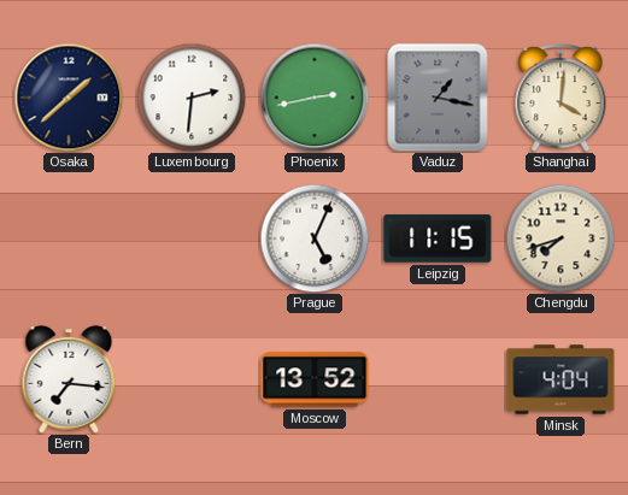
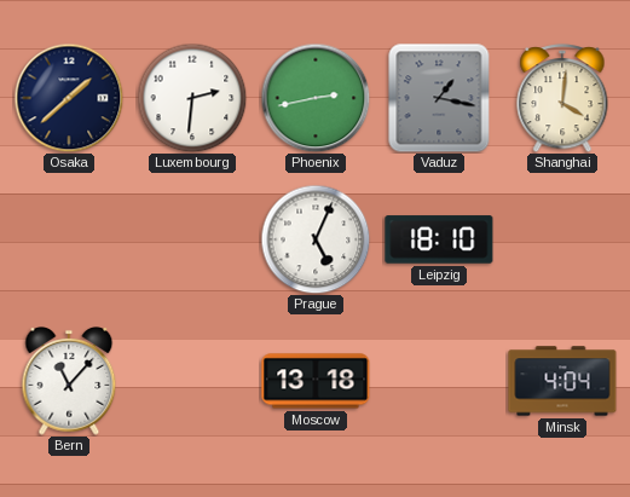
Leipzig: 11:15 -> 18:10
Chengdu: 7:42 -> none
Bern: 7:16 -> 11:07
Moscow: 13:52 -> 13:18
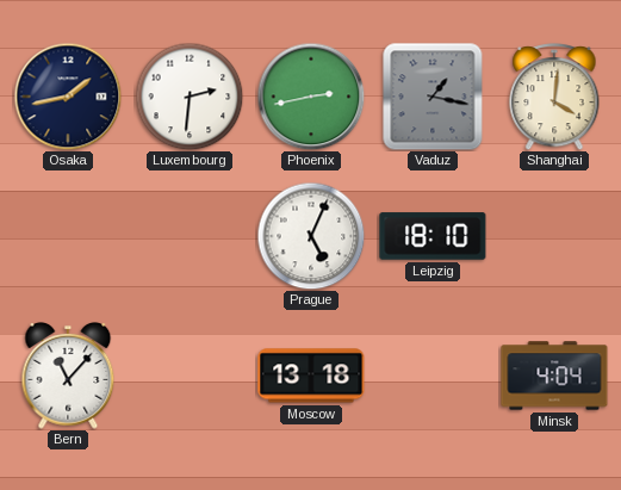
Osaka: 1:38 -> 1:43
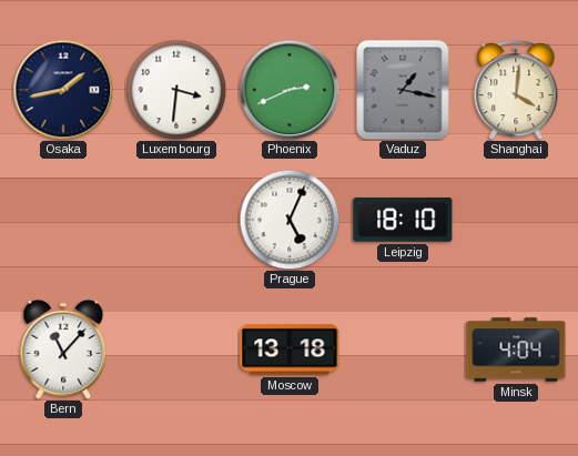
Luxembourg: 2:31 -> 3:31
Phoenix: 2:43 -> 2:41
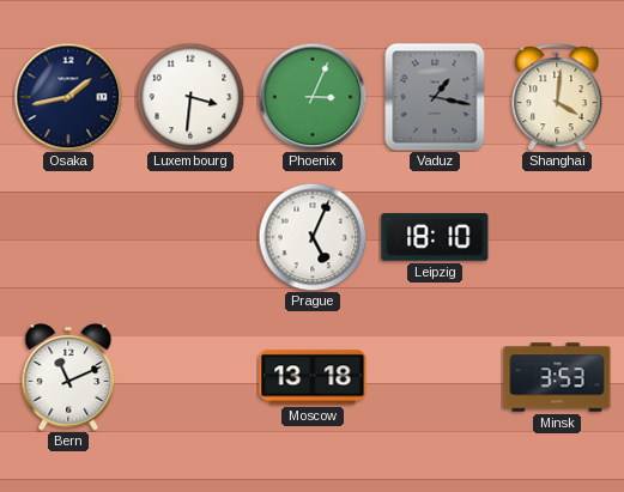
Phoenix: 2:41 -> 3:04
Bern: 11:07 -> 11:11
Minsk: 4:04 -> 3:53
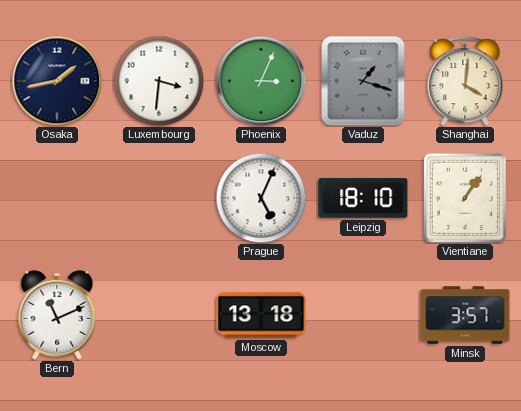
Vaduz: 1:17 -> 1:18
Vientiane: none -> 1:06
Minsk: 3:53 -> 3:57
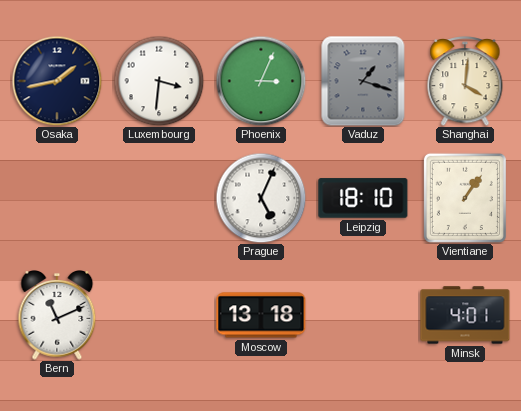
Minsk: 3:57 -> 4:01
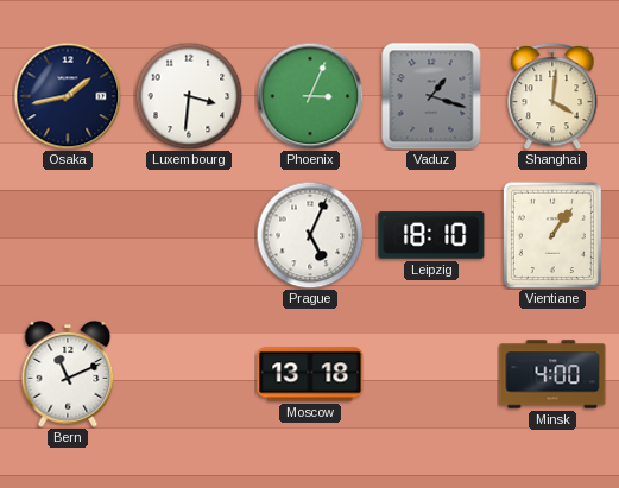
Minsk: 4:01 -> 4:00
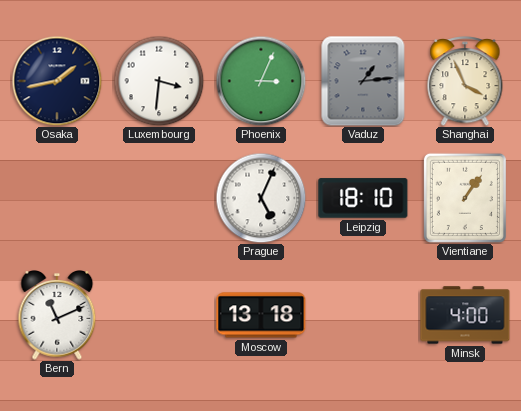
Vaduz: 1:18 -> 1:14
Shanghai: 4:01 -> 3:56
